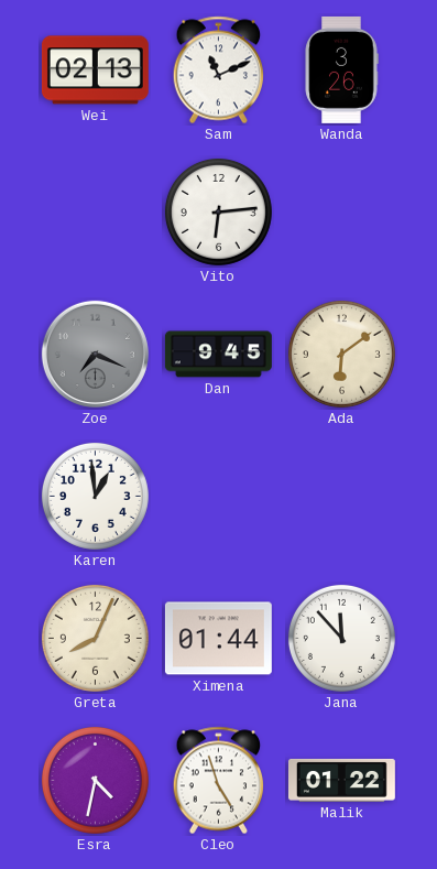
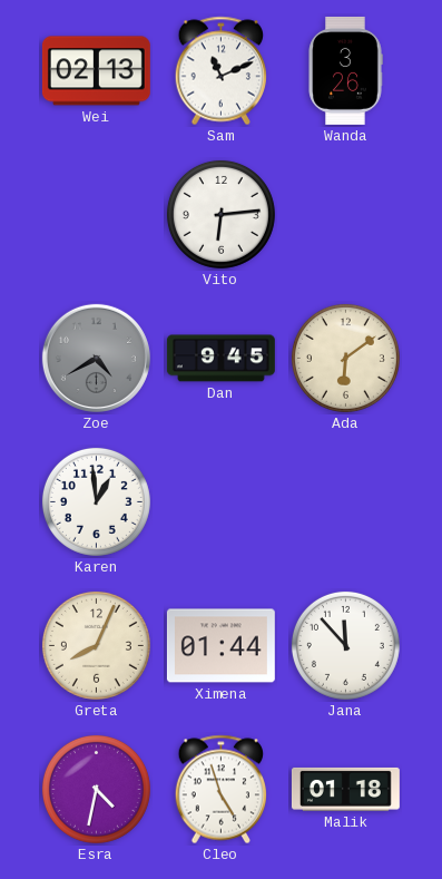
Zoe: 7:19 -> 4:40
Malik: 01:22 -> 01:18
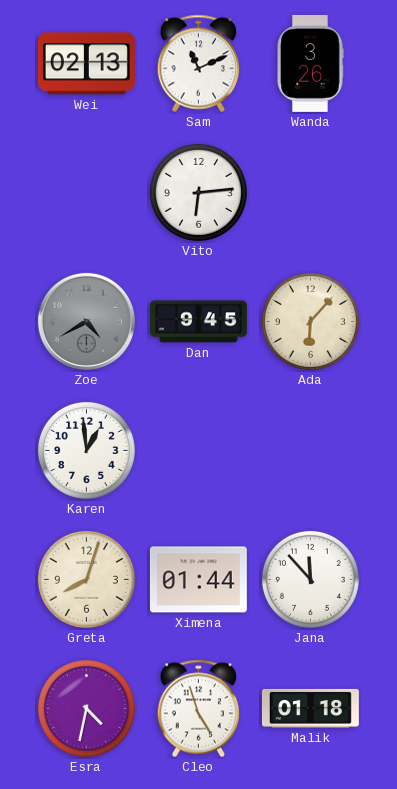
Ada: 6:09 -> 6:07
Greta: 8:04 -> 8:03
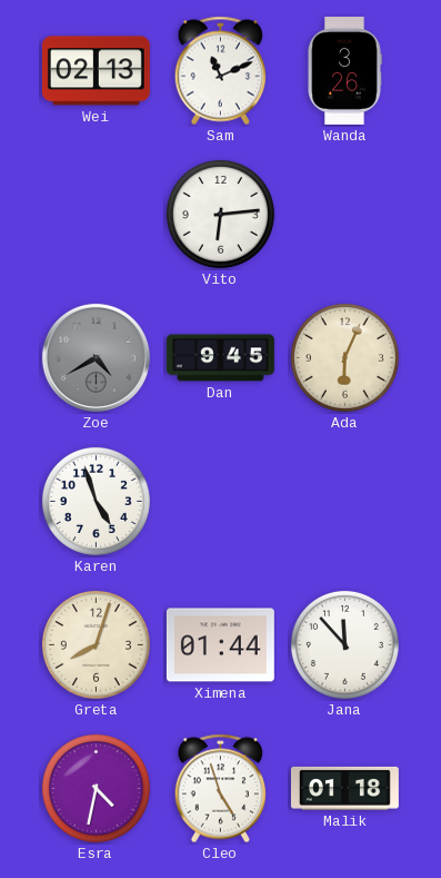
Ada: 6:07 -> 6:04
Karen: 12:59 -> 4:57
